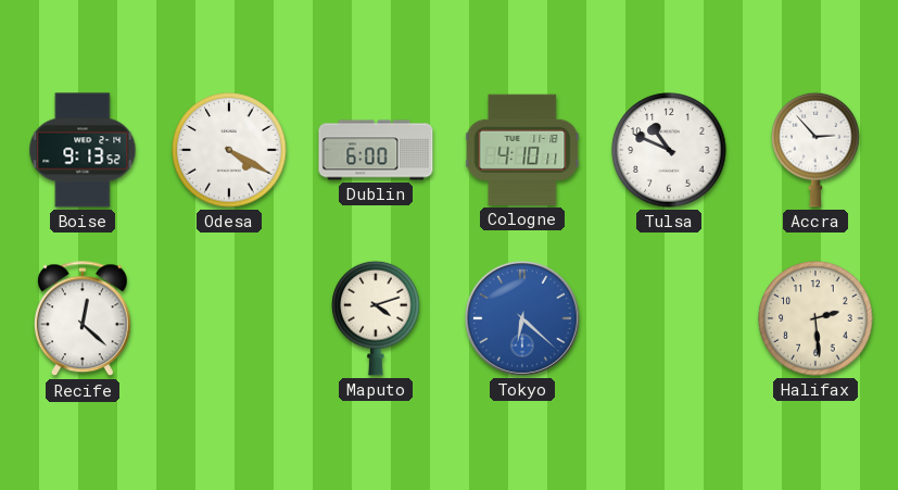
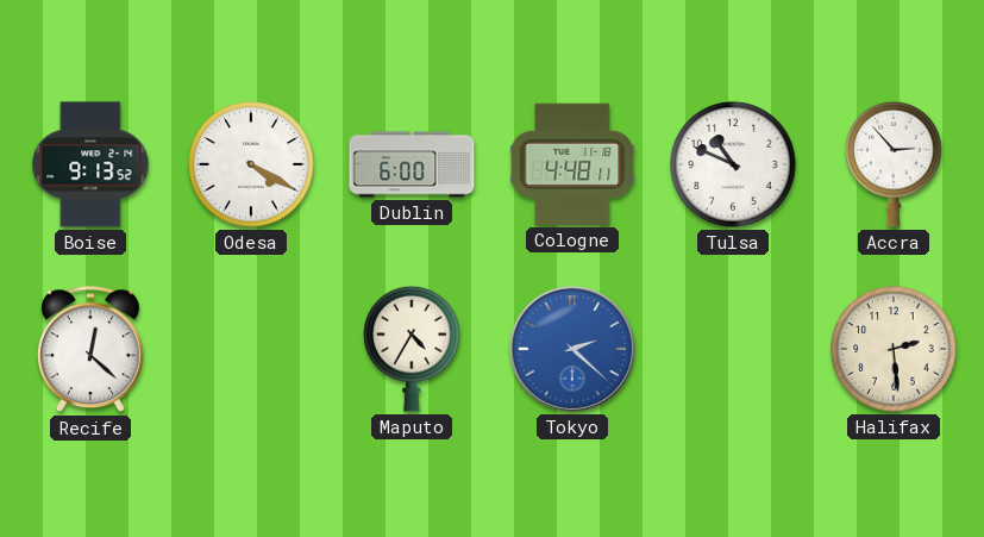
Cologne: 4:10 -> 4:48
Maputo: 4:12 -> 4:35
Tokyo: 6:22 -> 2:22
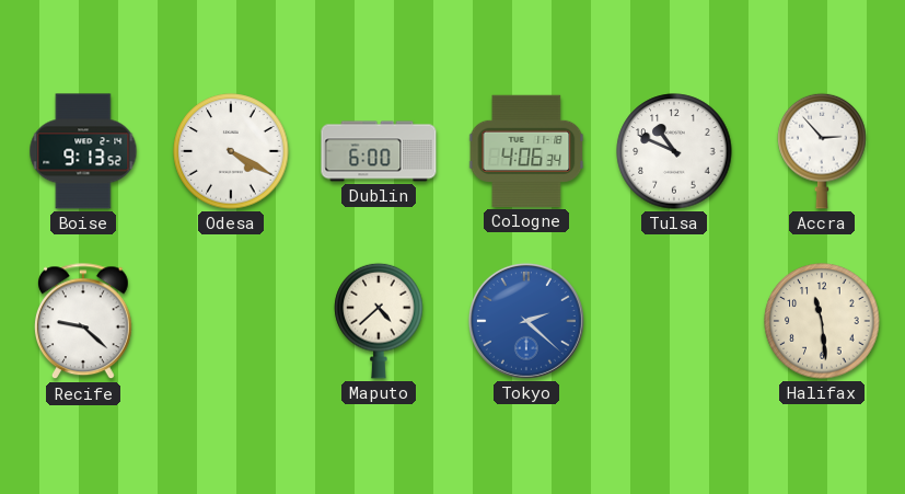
Cologne: 4:48 -> 4:06
Recife: 12:22 -> 9:22
Maputo: 4:35 -> 4:38
Halifax: 2:29 -> 11:29
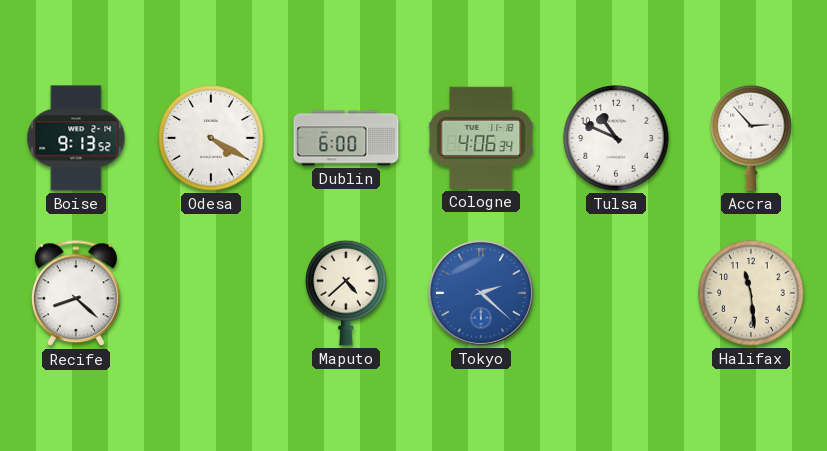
Recife: 9:22 -> 8:22
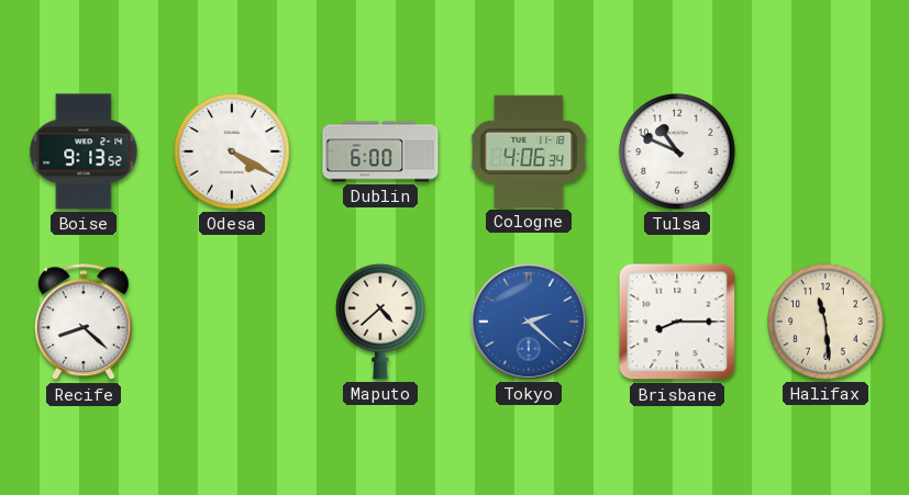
Accra: 2:53 -> none
Brisbane: none -> 8:15
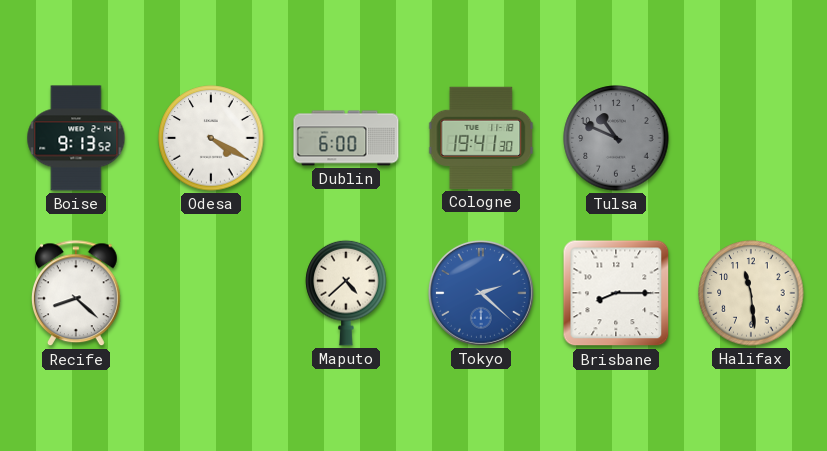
Cologne: 4:06 -> 19:41
Tulsa dial: white -> grey
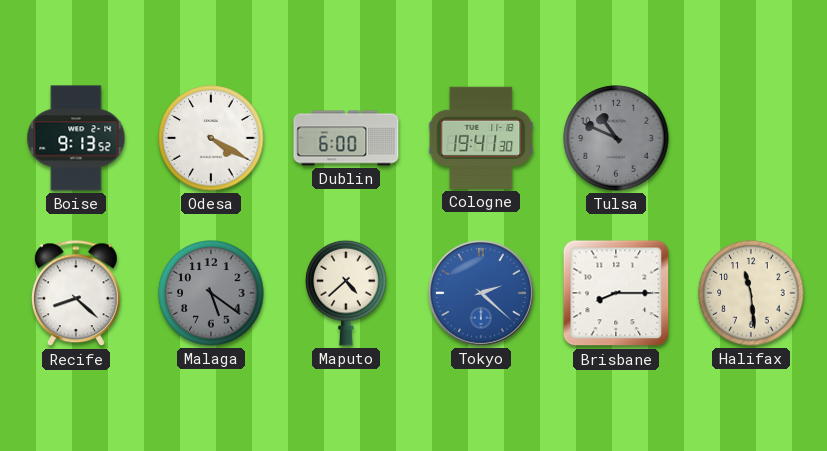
Malaga: none -> 5:21
